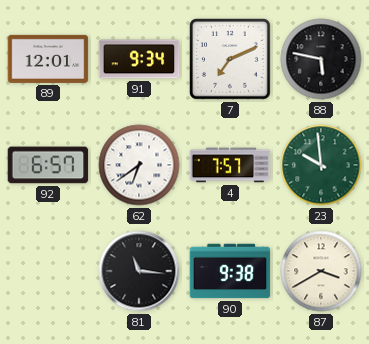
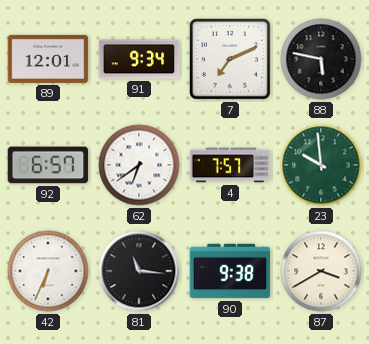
42: none -> 6:34
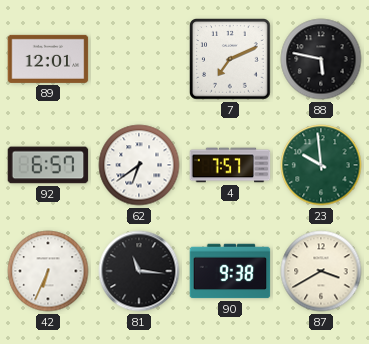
91: 9:34 -> none
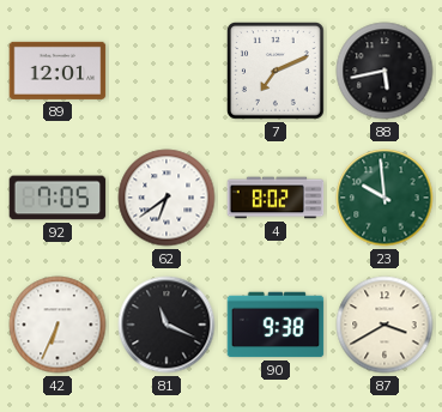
88: 5:47 -> 5:43
92: 6:57 -> 7:05
4: 7:57 -> 8:02
81: 11:16 -> 11:19
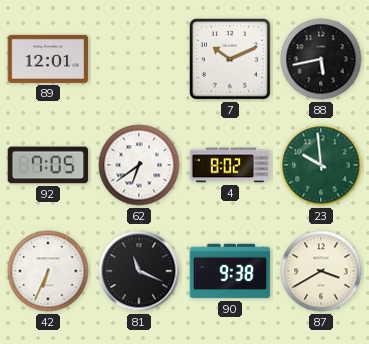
7: 7:11 -> 10:11
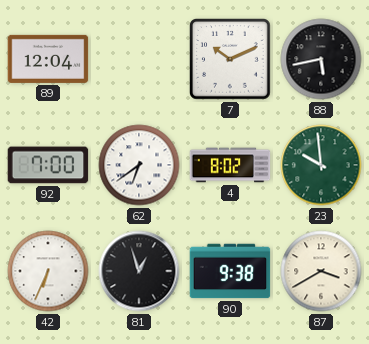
89: 12:01 -> 12:04
92: 7:05 -> 7:00
81: 11:19 -> 12:57
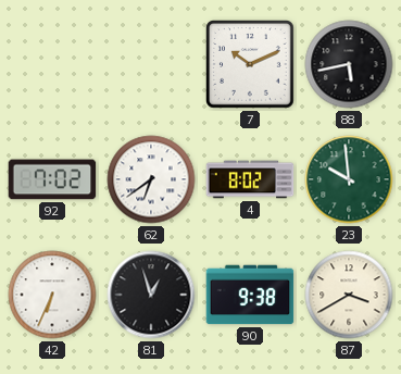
89: 12:04 -> none
92: 7:00 -> 7:02
